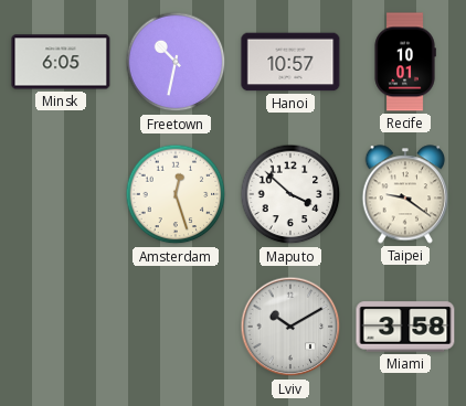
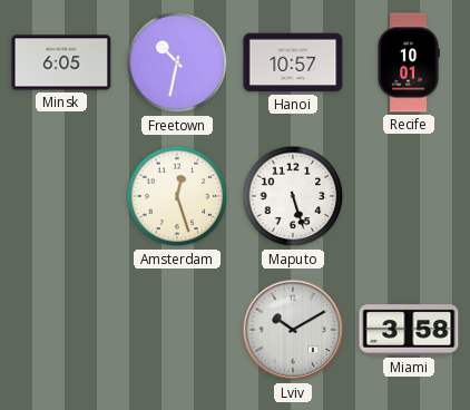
Maputo: 3:52 -> 5:27
Taipei: 9:21 -> none
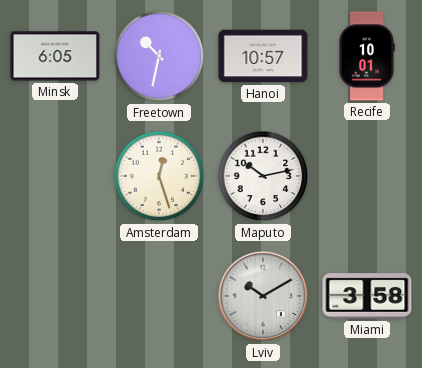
Maputo: 5:27 -> 10:13
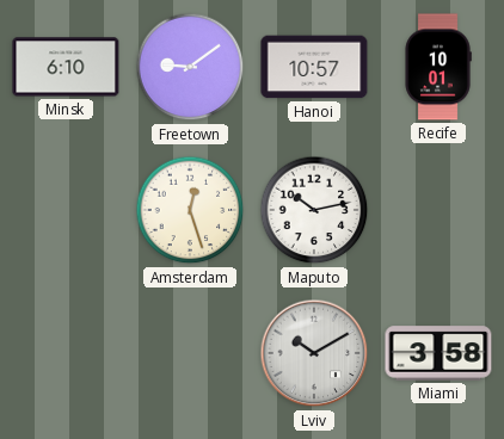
Minsk: 6:05 -> 6:10
Freetown: 10:32 -> 9:09
